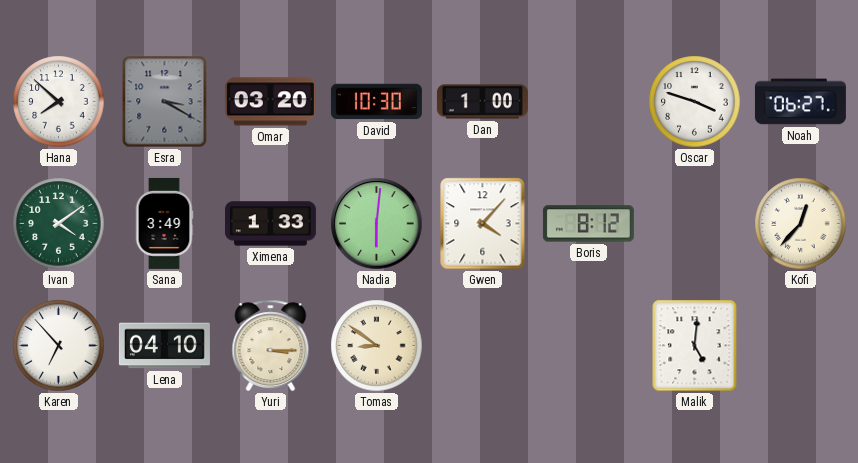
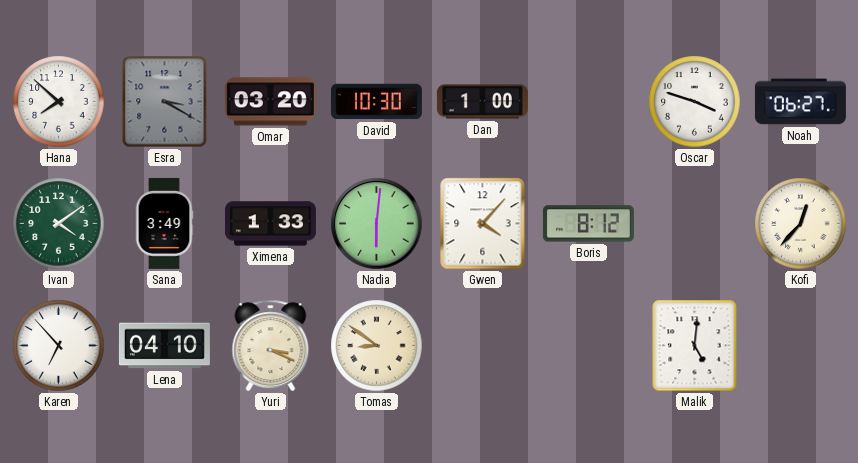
Yuri: 3:15 -> 3:19
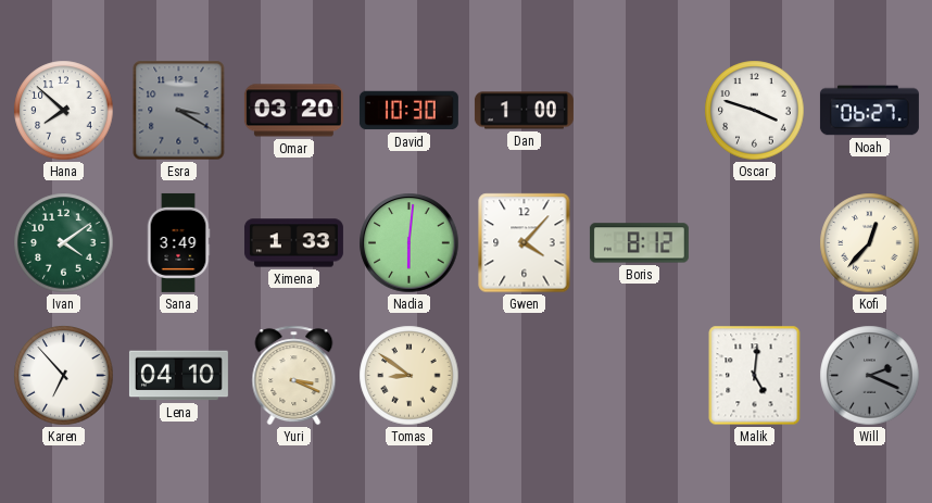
Will: none -> 2:19
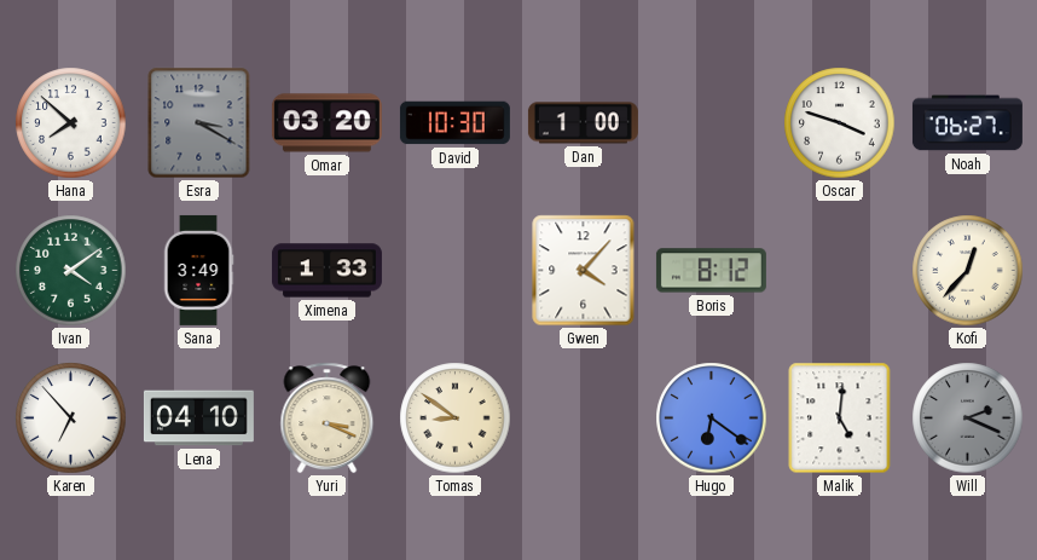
Nadia: 6:01 -> none
Hugo: none -> 6:21
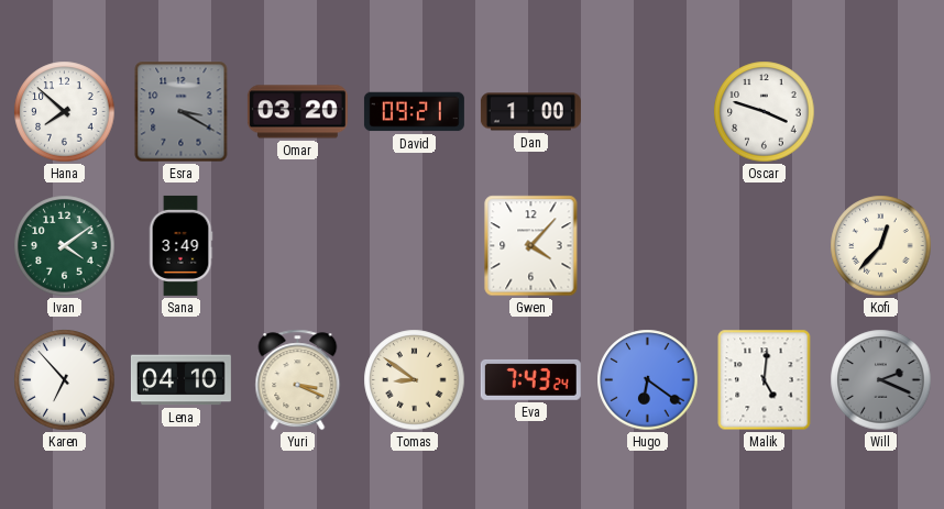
David: 10:30 -> 09:21
Noah: 06:27 -> none
Ximena: 1:33 -> none
Boris: 8:12 -> none
Eva: none -> 7:43
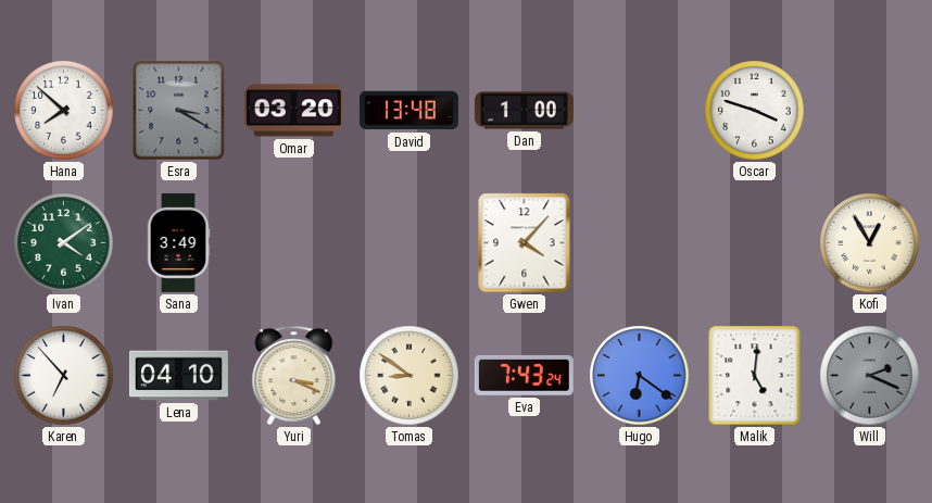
David: 09:21 -> 13:48
Kofi: 12:37 -> 12:55
